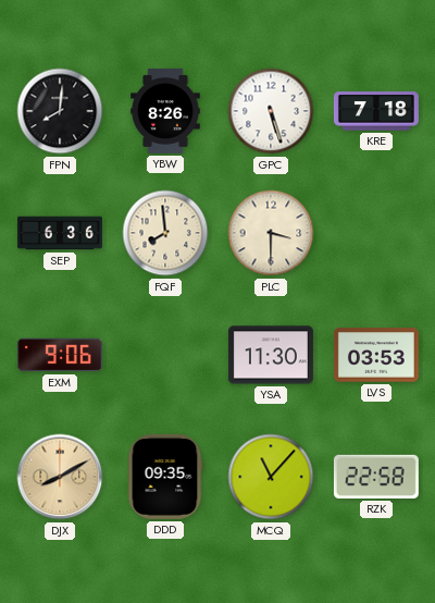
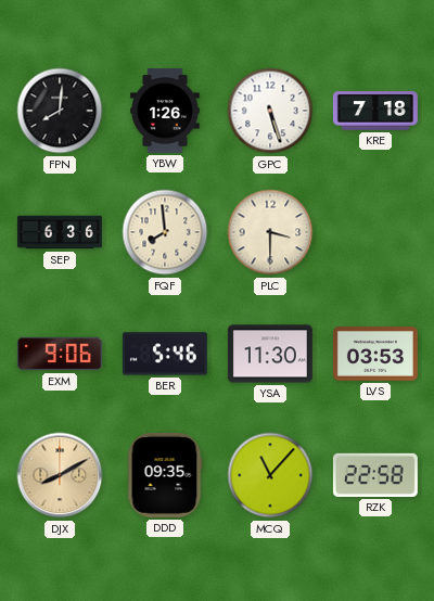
YBW: 8:26 -> 1:26
BER: none -> 5:46
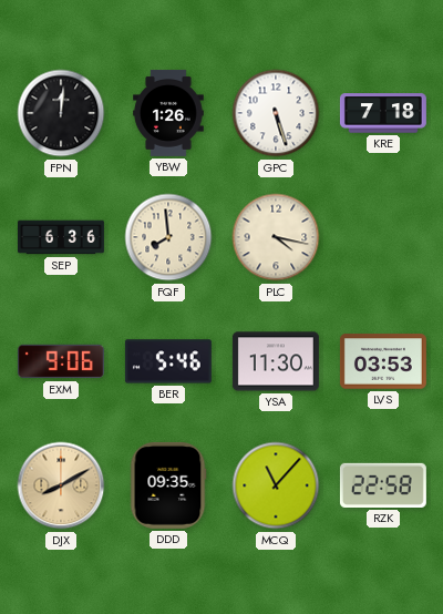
FPN: 8:01 -> 12:01
PLC: 3:30 -> 4:17
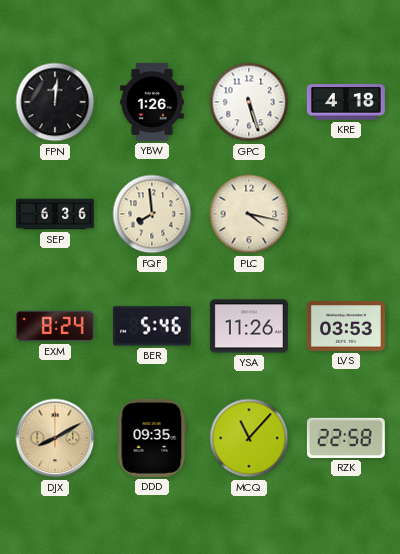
KRE: 7:18 -> 4:18
EXM: 9:06 -> 8:24
YSA: 11:30 -> 11:26
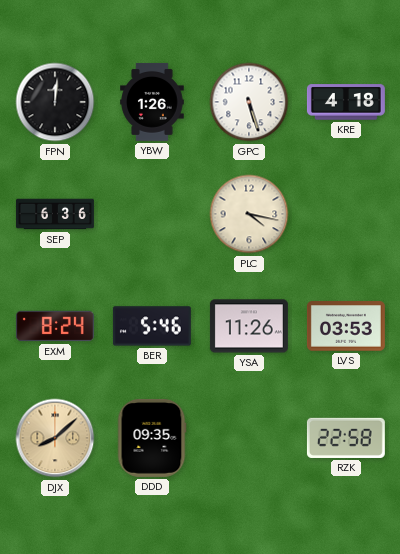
FQF: 7:59 -> none
DJX: 8:10 -> 8:08
MCQ: 11:07 -> none
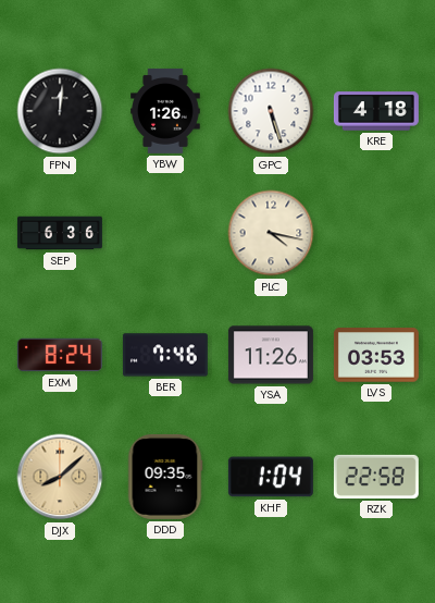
BER: 5:46 -> 7:46
KHF: none -> 1:04
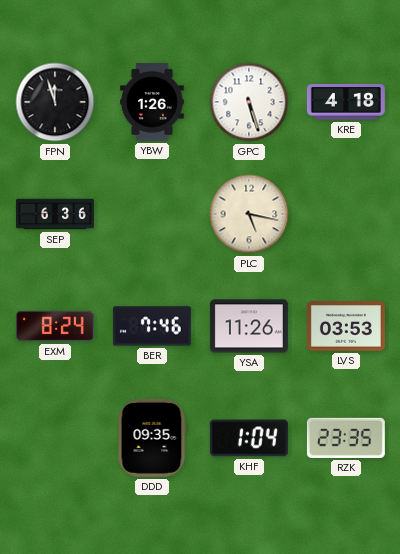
FPN: 12:01 -> 11:57
PLC: 4:17 -> 5:17
DJX: 8:08 -> none
RZK: 22:58 -> 23:35
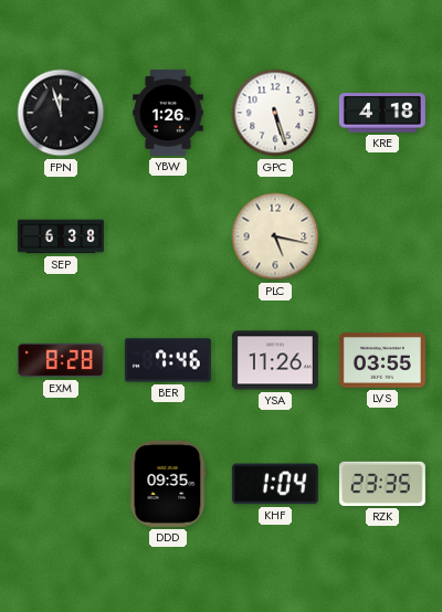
SEP: 6:36 -> 6:38
EXM: 8:24 -> 8:28
LVS: 03:53 -> 03:55
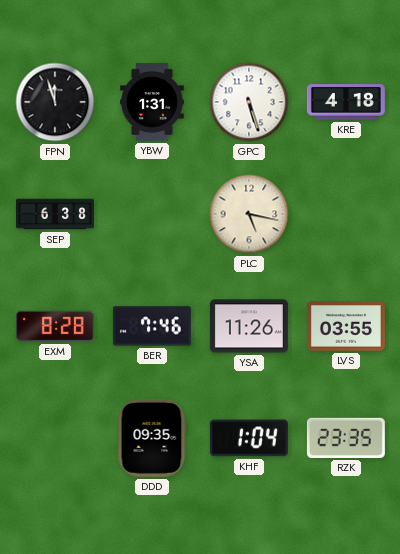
YBW: 1:26 -> 1:31
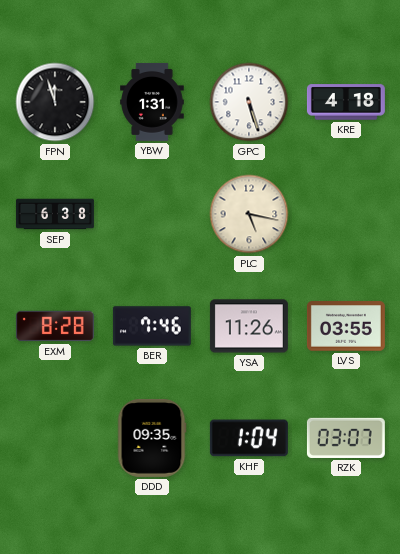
RZK: 23:35 -> 03:07
